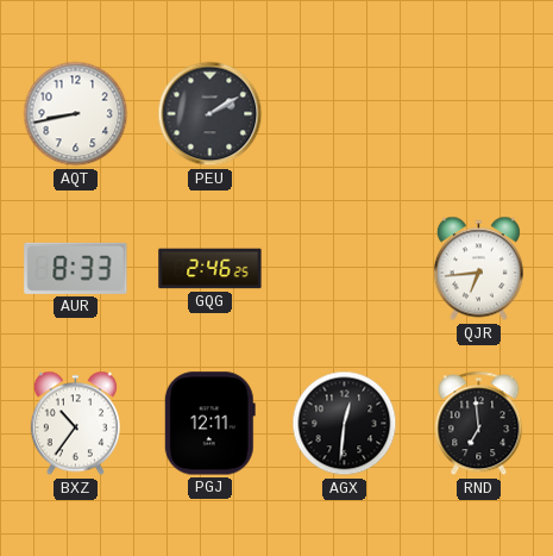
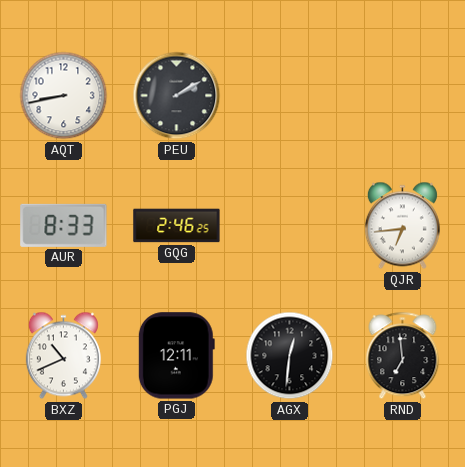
BXZ: 10:36 -> 10:41
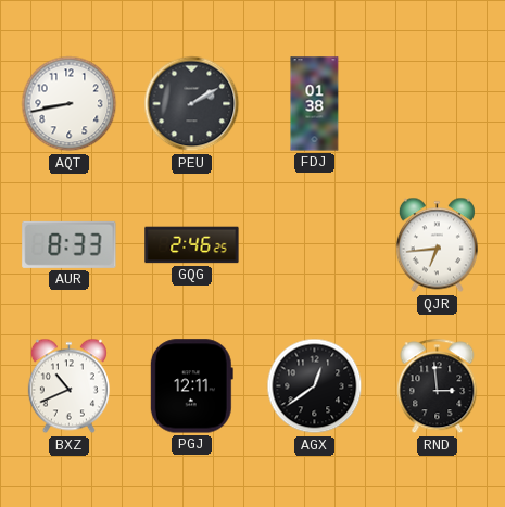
FDJ: none -> 01:38
AGX: 12:31 -> 12:39
RND: 6:59 -> 2:59
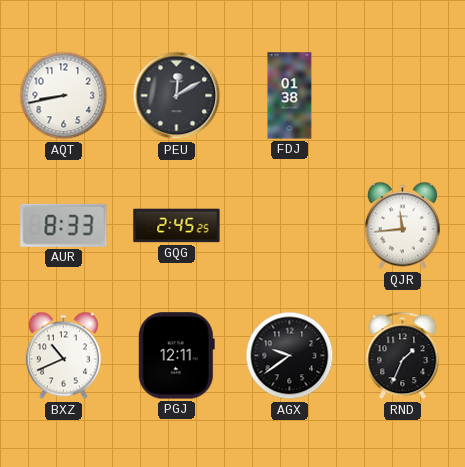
PEU: 2:10 -> 12:10
GQG: 2:46 -> 2:45
QJR: 6:44 -> 11:44
AGX: 12:39 -> 9:39
RND: 2:59 -> 1:34
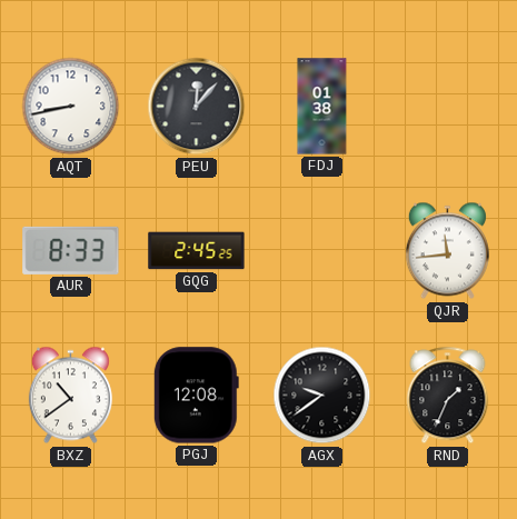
PEU: 12:10 -> 12:07
BXZ: 10:41 -> 10:39
PGJ: 12:11 -> 12:08
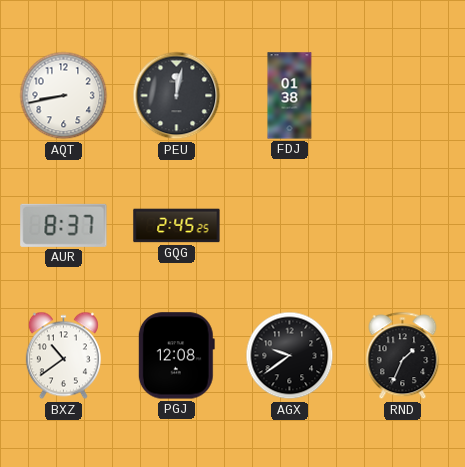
PEU: 12:07 -> 12:02
AUR: 8:33 -> 8:37
QJR: 11:44 -> none
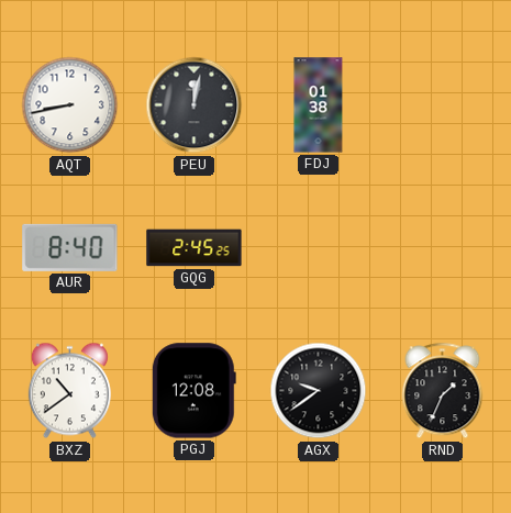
AUR: 8:37 -> 8:40
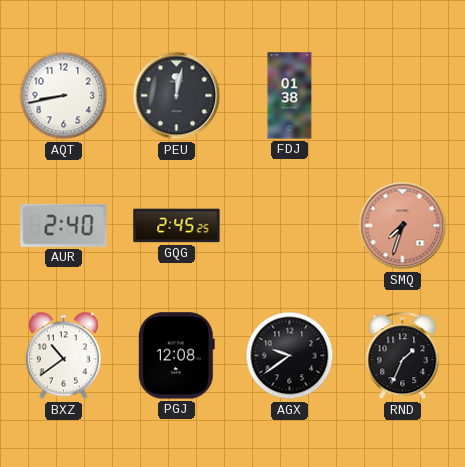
AUR: 8:40 -> 2:40
SMQ: none -> 7:33
